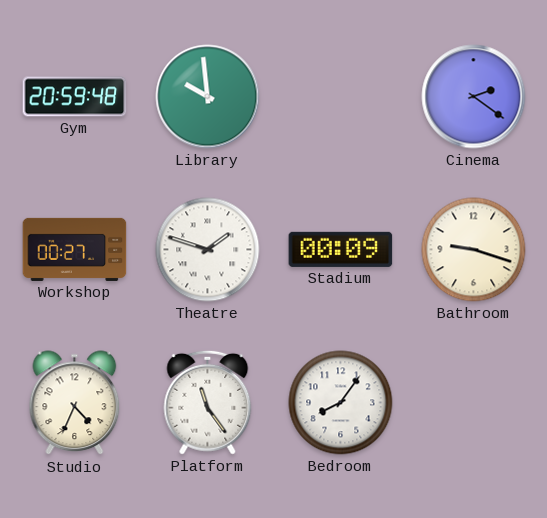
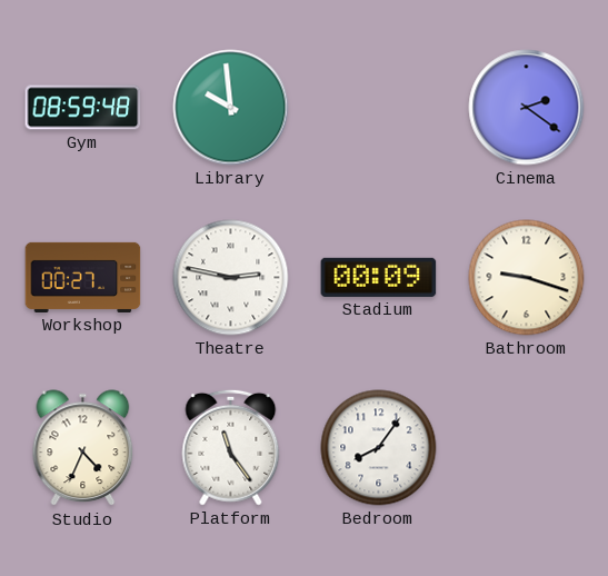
Gym: 20:59 -> 08:59
Theatre: 1:48 -> 2:47
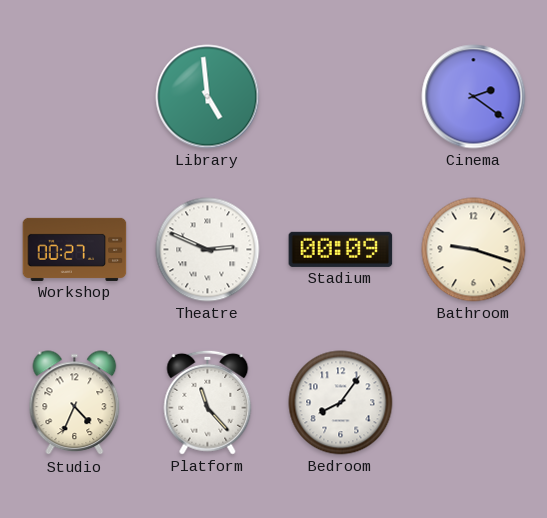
Gym: 08:59 -> none
Library: 9:59 -> 4:59
Theatre: 2:47 -> 2:49
Platform: 11:24 -> 11:23
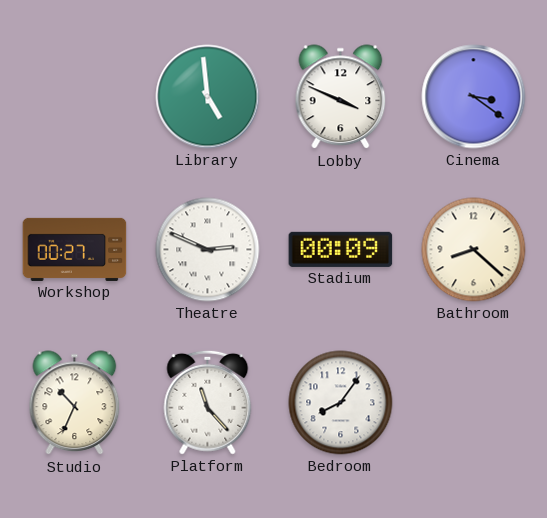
Lobby: none -> 3:49
Cinema: 2:21 -> 3:21
Bathroom: 9:18 -> 8:22
Studio: 4:34 -> 10:34
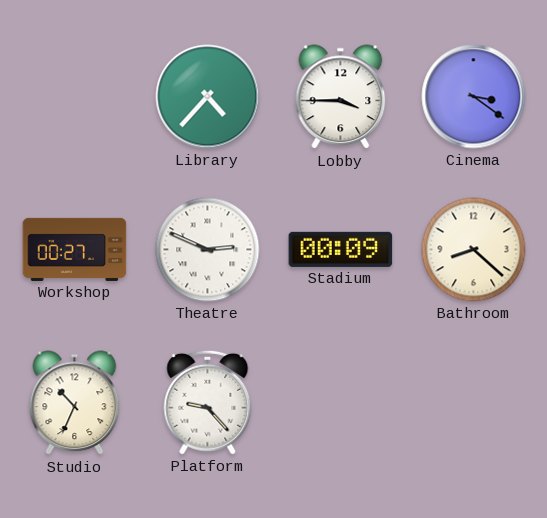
Library: 4:59 -> 4:37
Lobby: 3:49 -> 3:45
Platform: 11:23 -> 9:23
Bedroom: 8:06 -> none
